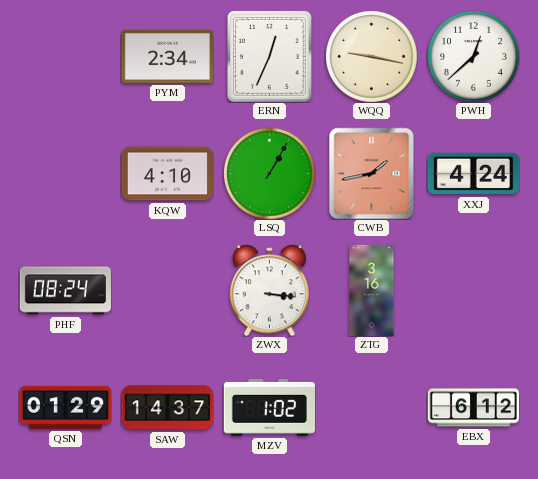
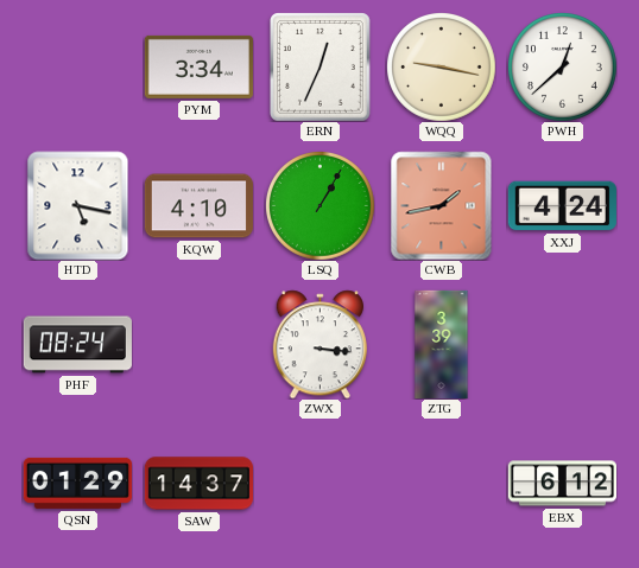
PYM: 2:34 -> 3:34
HTD: none -> 5:17
ZTG: 3:16 -> 3:39
MZV: 1:02 -> none
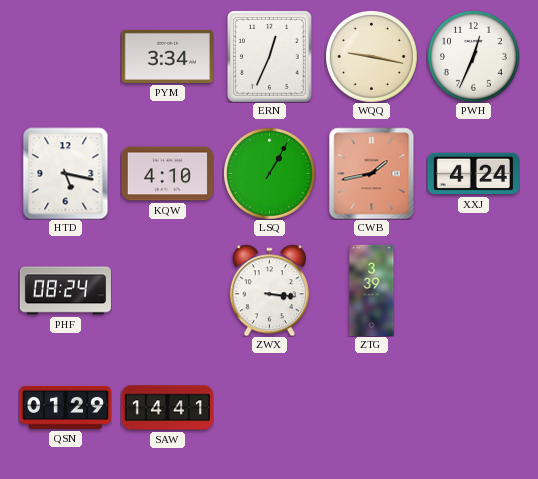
PWH: 12:38 -> 12:34
SAW: 14:37 -> 14:41
EBX: 6:12 -> none
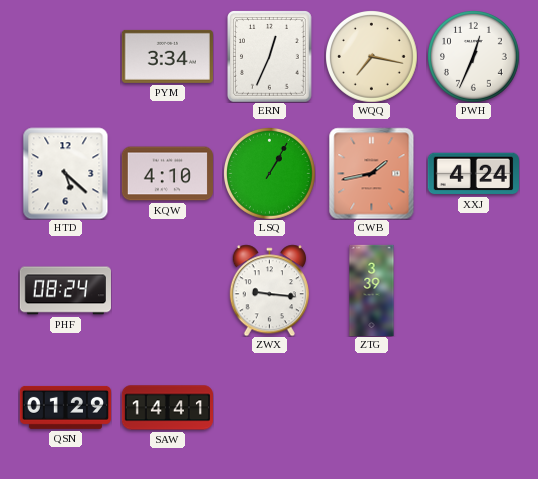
WQQ: 9:17 -> 7:17
HTD: 5:17 -> 5:22
ZWX: 3:16 -> 9:16
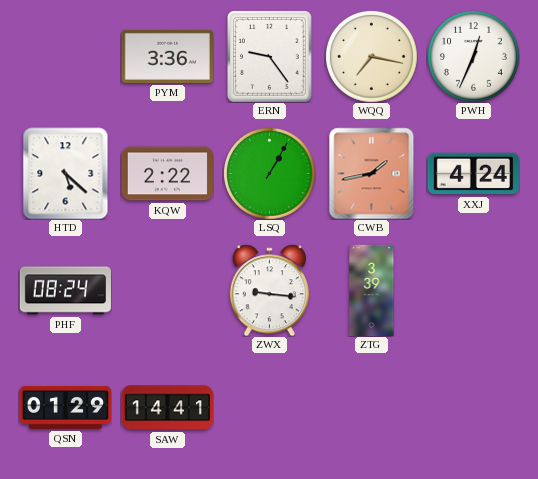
PYM: 3:34 -> 3:36
ERN: 12:34 -> 9:24
KQW: 4:10 -> 2:22
